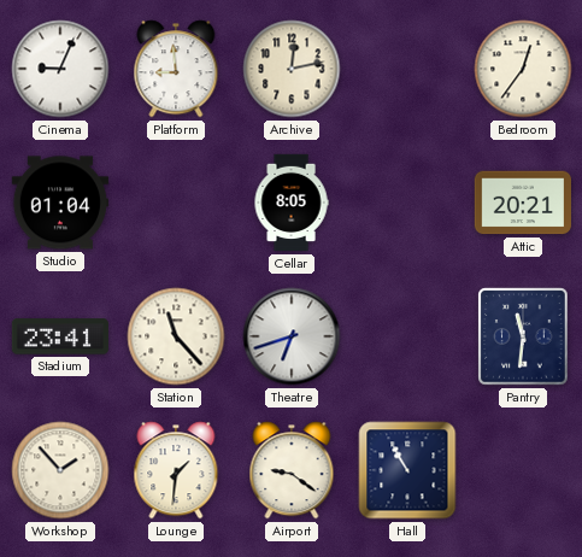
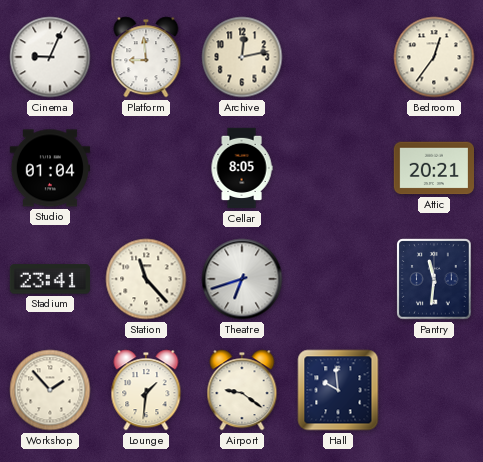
Hall: 10:55 -> 9:59
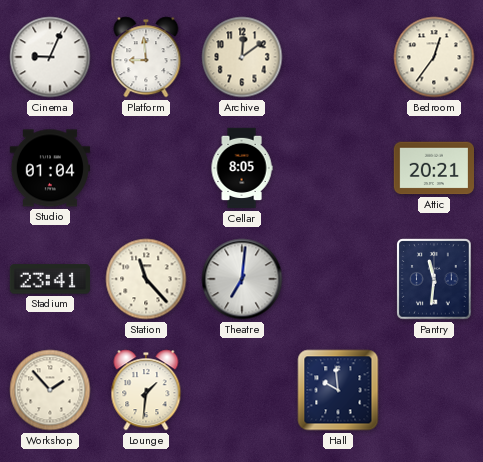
Archive: 12:13 -> 12:09
Theatre: 6:42 -> 7:01
Airport: 9:21 -> none
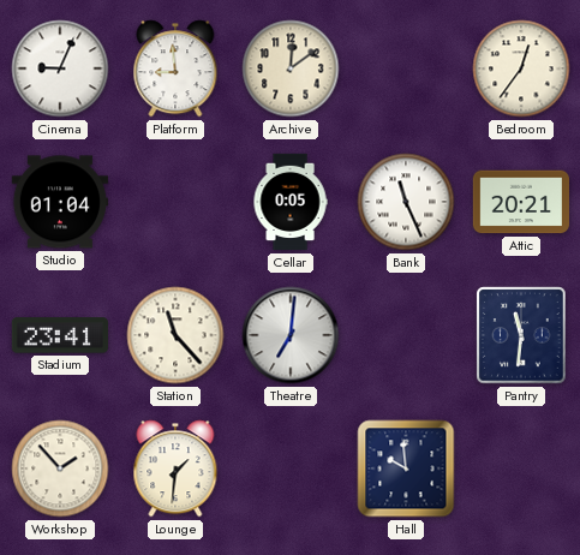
Cellar: 8:05 -> 0:05
Bank: none -> 11:26
